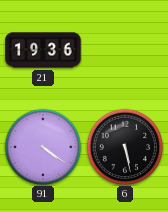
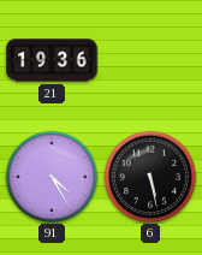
91: 4:21 -> 4:25
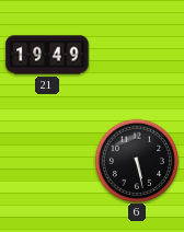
21: 19:36 -> 19:49
91: 4:25 -> none
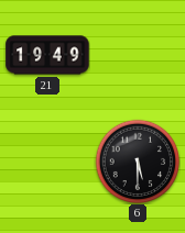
6: 5:28 -> 5:30
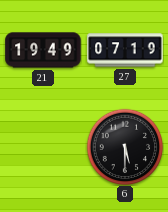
27: none -> 07:19
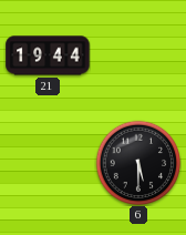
21: 19:49 -> 19:44
27: 07:19 -> none
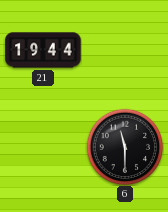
6: 5:30 -> 11:30
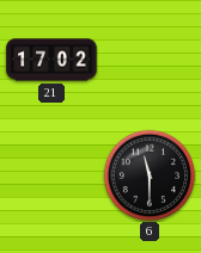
21: 19:44 -> 17:02
